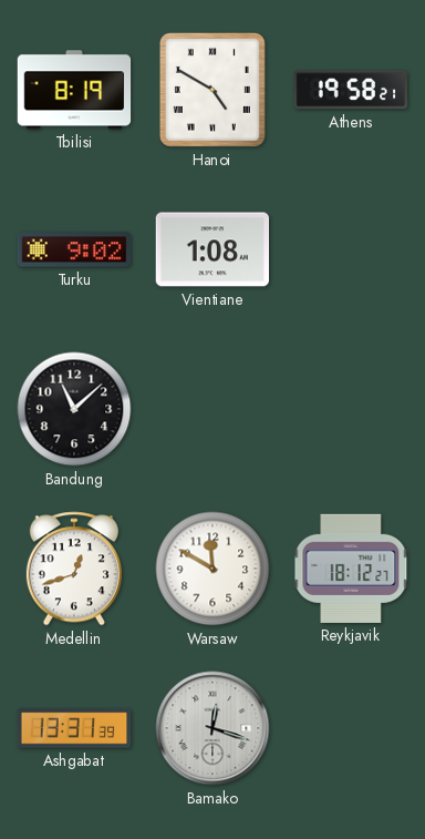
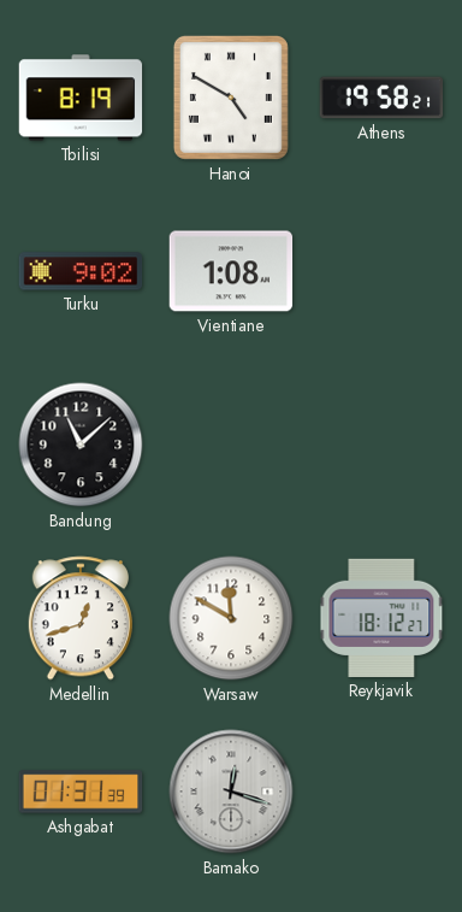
Ashgabat: 13:31 -> 01:31
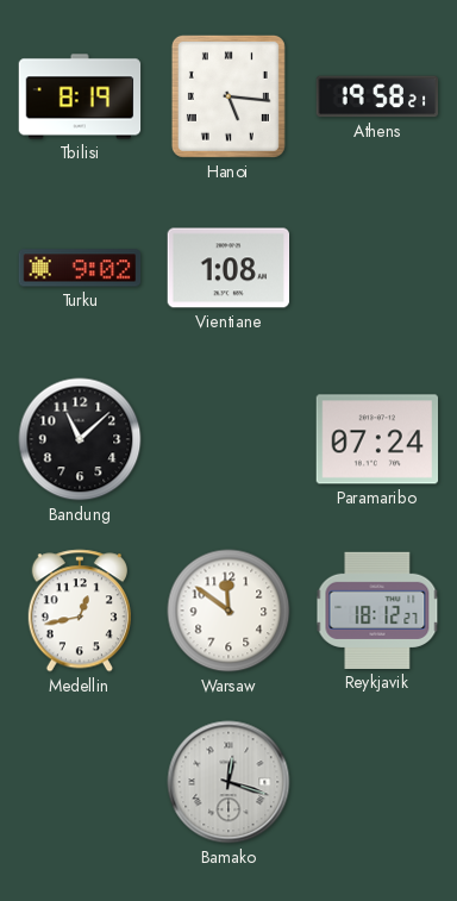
Hanoi: 4:50 -> 5:16
Paramaribo: none -> 07:24
Medellin: 12:42 -> 12:43
Warsaw: 11:50 -> 11:51
Ashgabat: 01:31 -> none
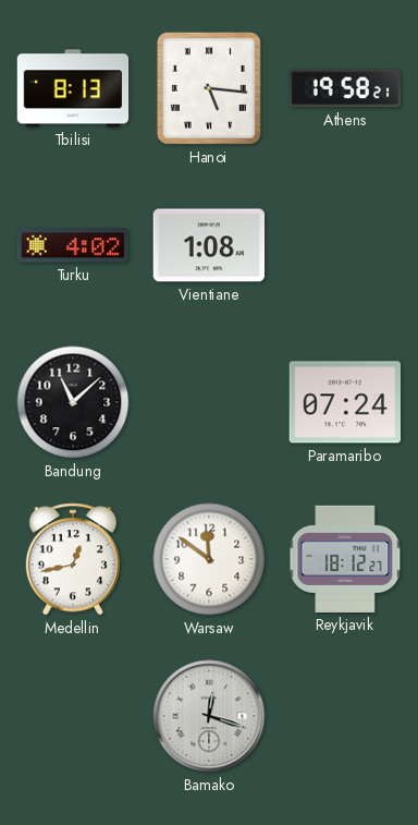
Tbilisi: 8:19 -> 8:13
Turku: 9:02 -> 4:02
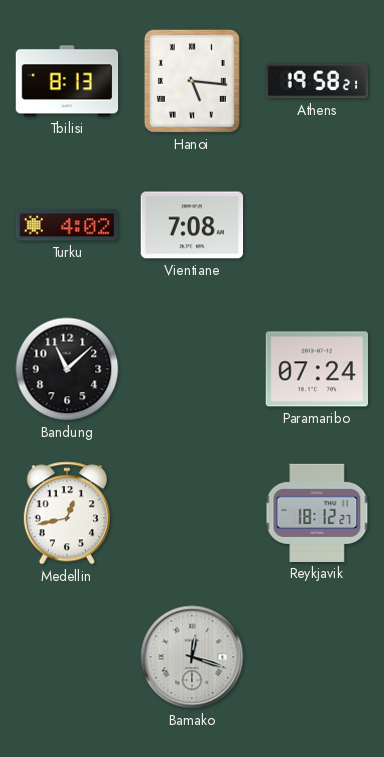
Vientiane: 1:08 -> 7:08
Warsaw: 11:51 -> none
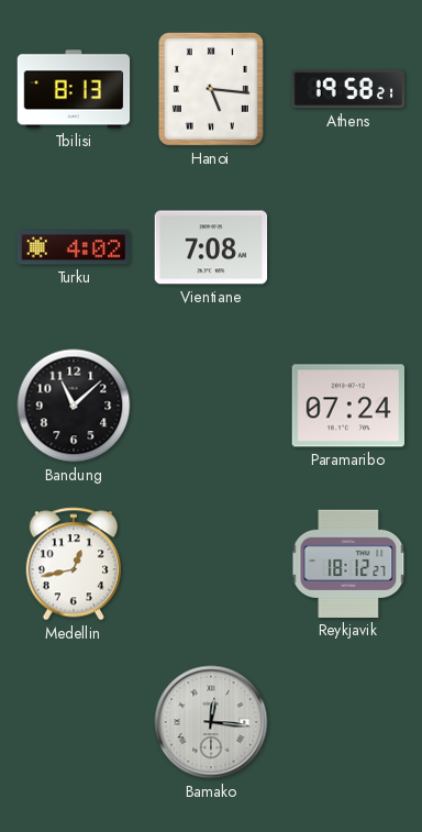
Bamako: 12:18 -> 12:16
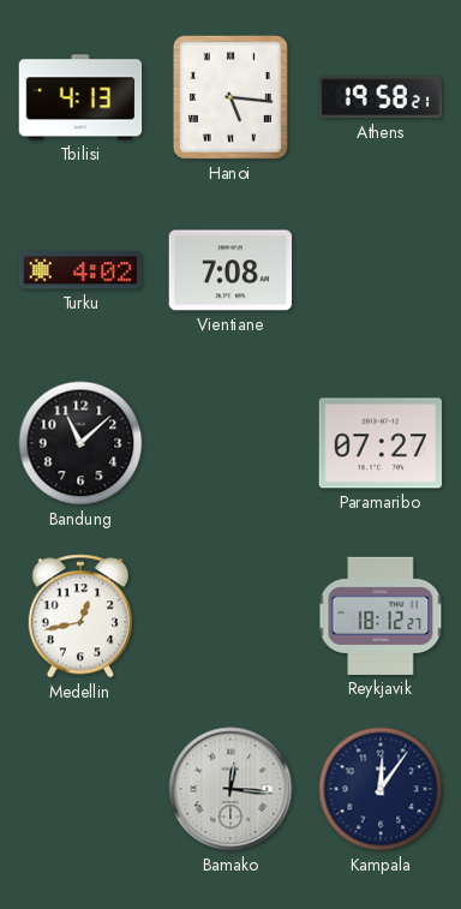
Tbilisi: 8:13 -> 4:13
Paramaribo: 07:24 -> 07:27
Kampala: none -> 12:06
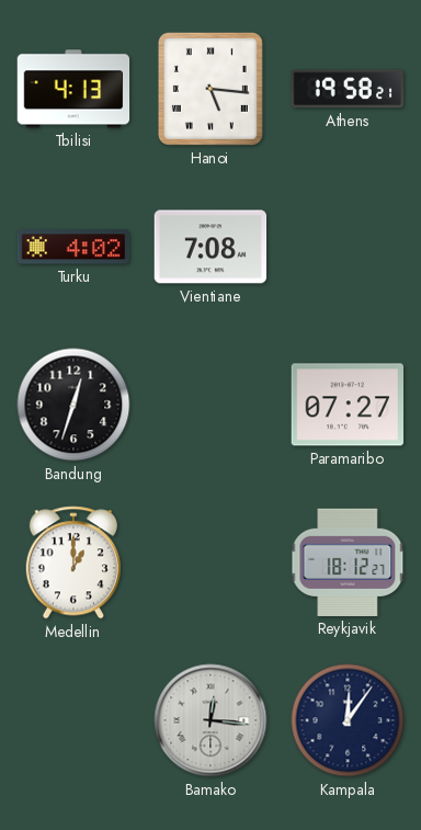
Bandung: 11:08 -> 12:33
Medellin: 12:43 -> 1:00
